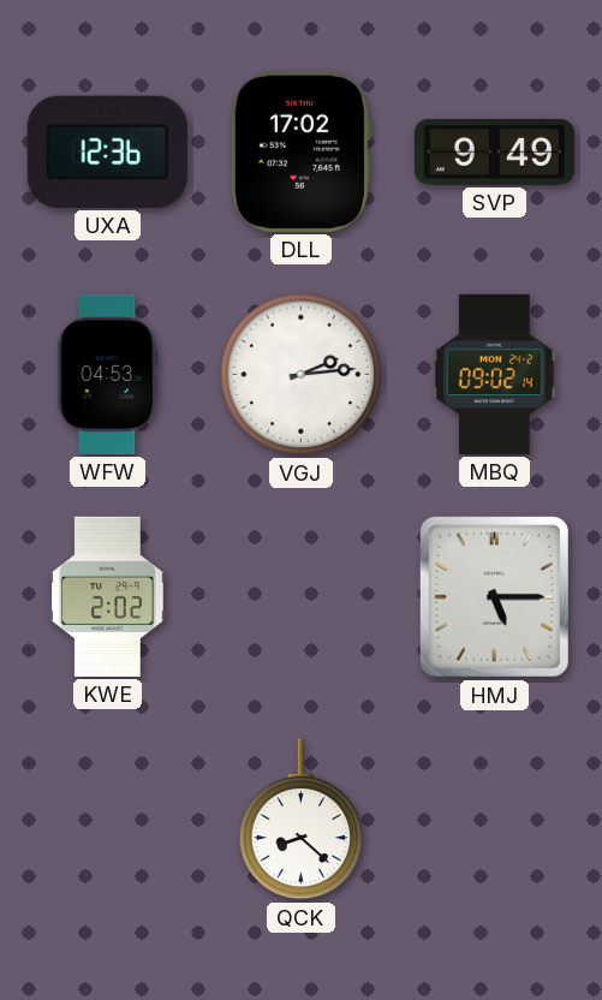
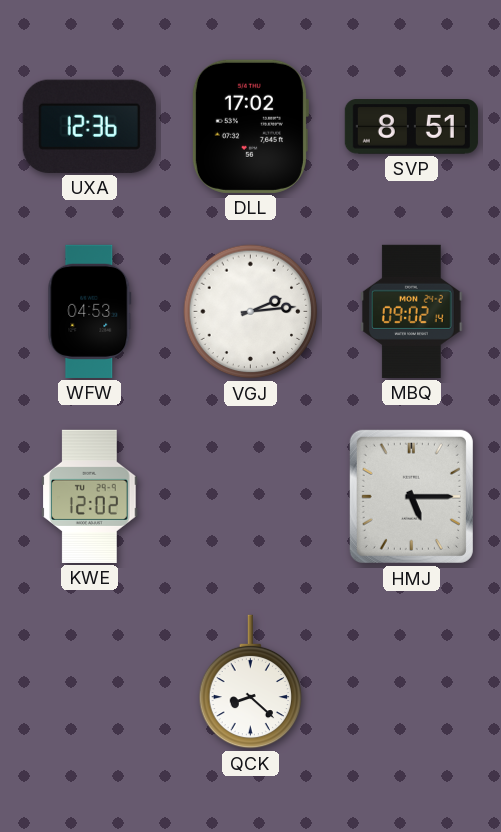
SVP: 9:49 -> 8:51
KWE: 2:02 -> 12:02
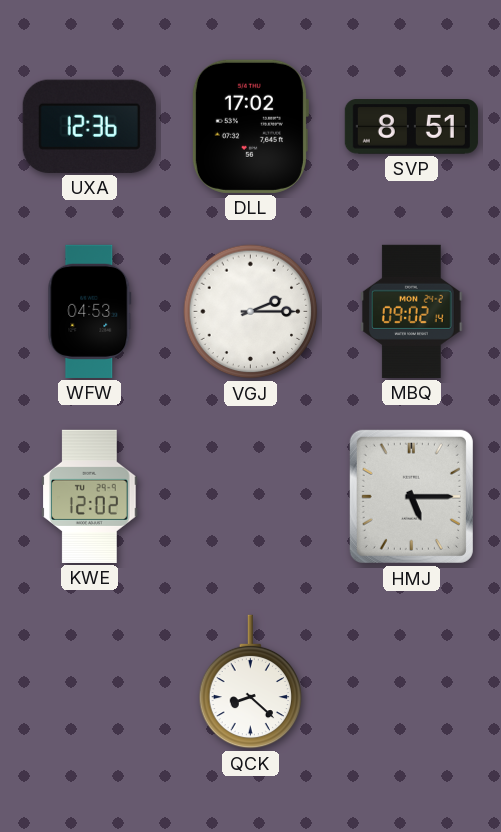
VGJ: 2:14 -> 2:15
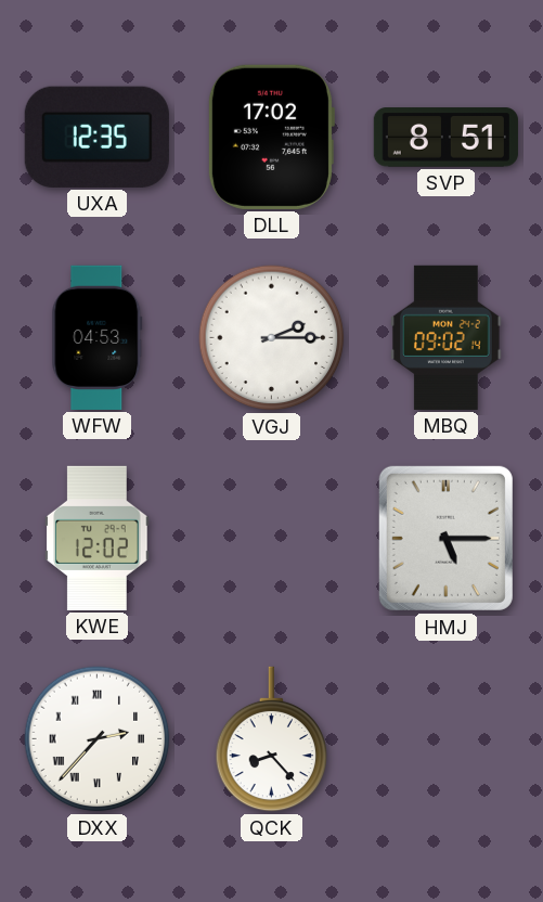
UXA: 12:36 -> 12:35
DXX: none -> 2:37
QCK: 8:22 -> 8:23
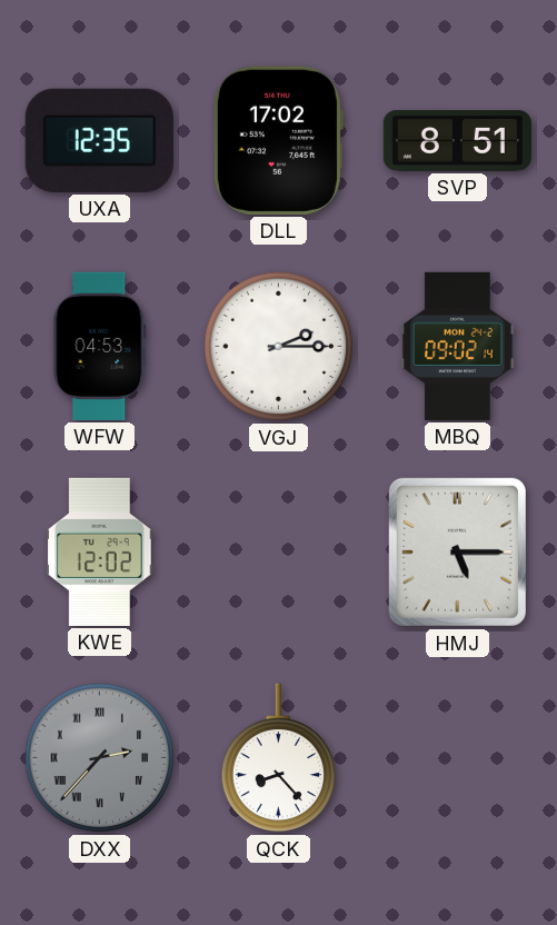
DXX dial: white -> grey
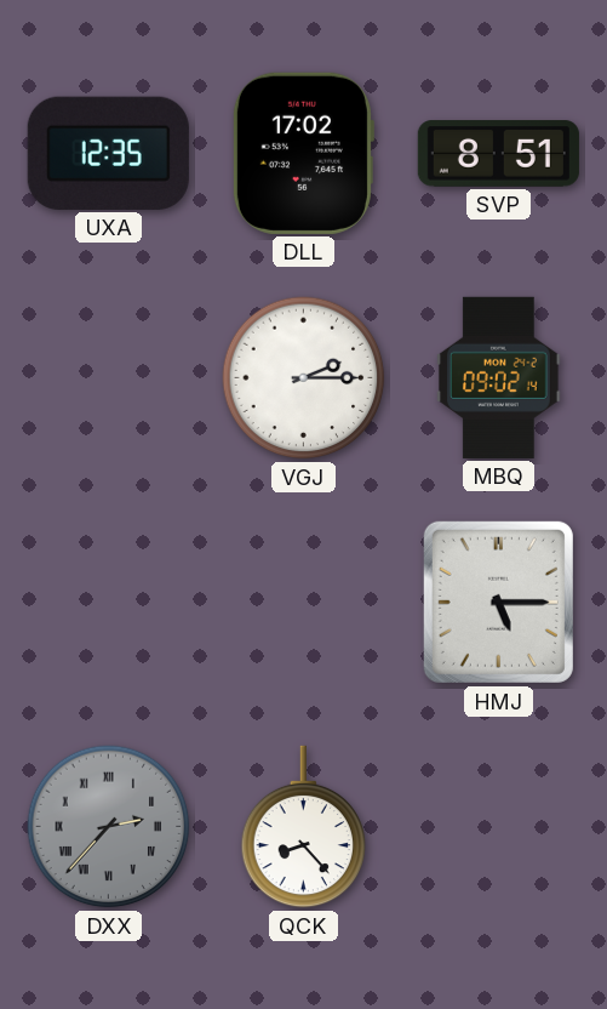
WFW: 04:53 -> none
KWE: 12:02 -> none
